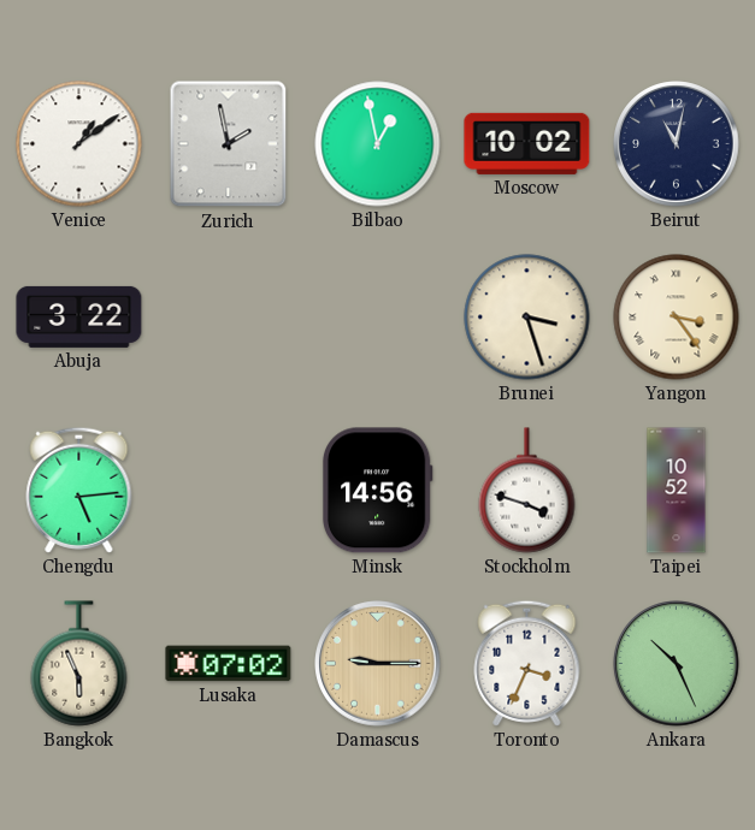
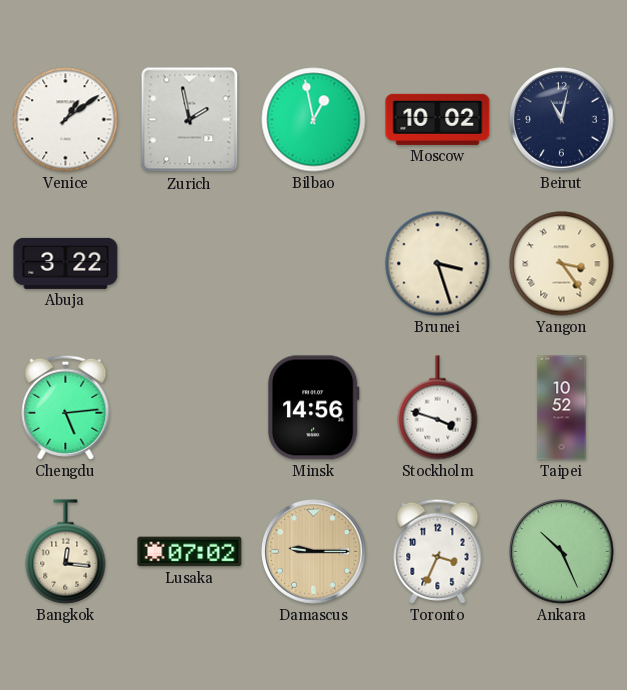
Bangkok: 5:56 -> 12:16
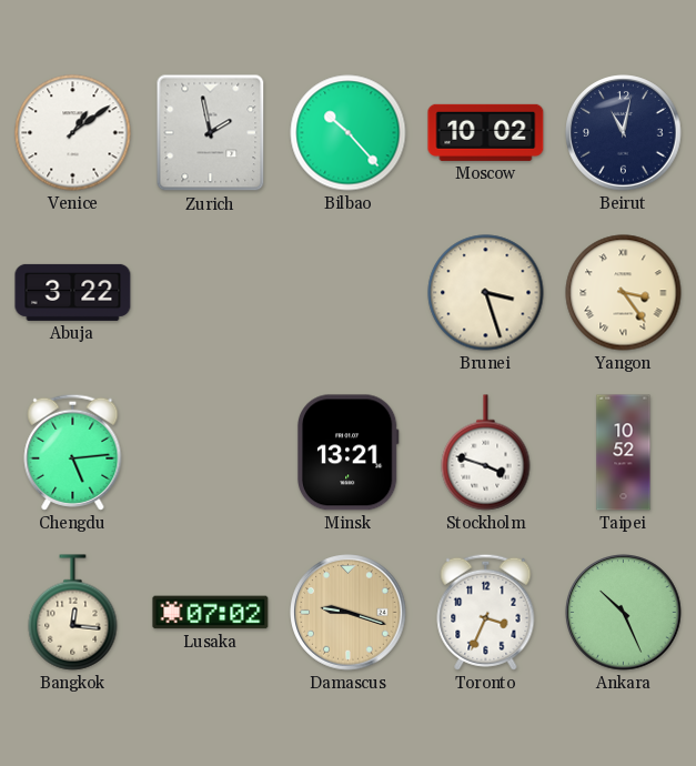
Bilbao: 12:58 -> 10:23
Minsk: 14:56 -> 13:21
Damascus: 9:15 -> 9:18
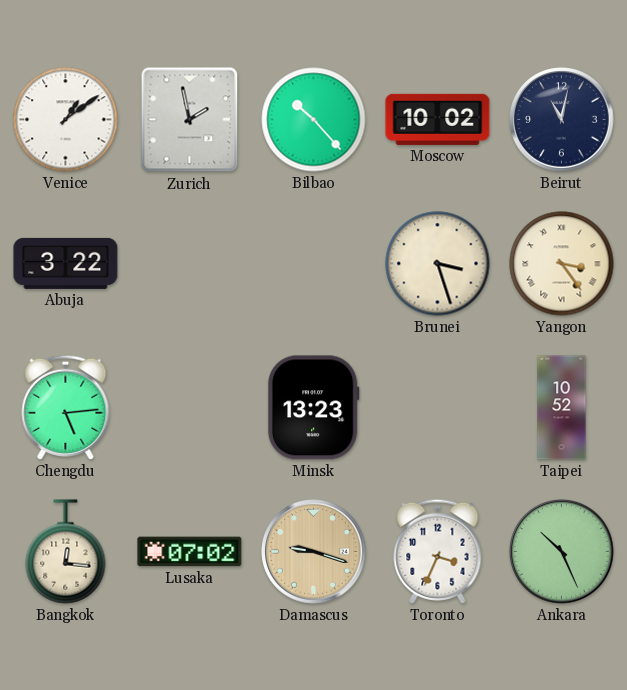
Minsk: 13:21 -> 13:23
Stockholm: 3:48 -> none
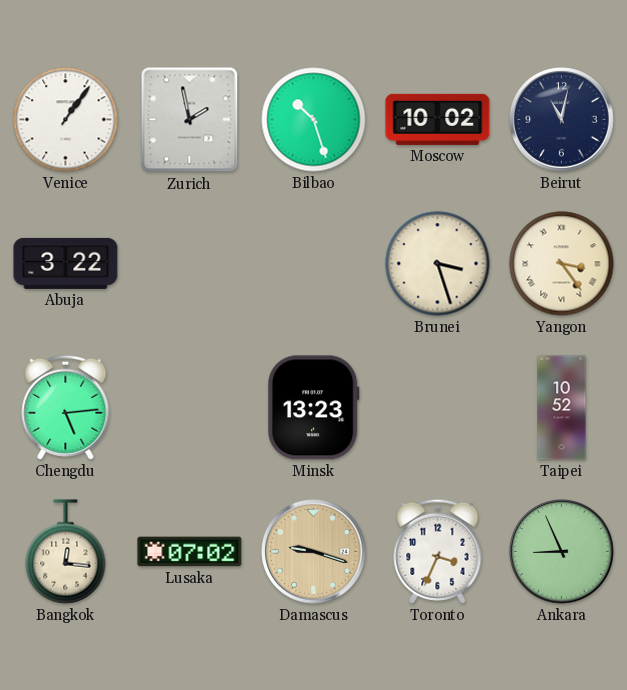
Venice: 1:09 -> 1:06
Bilbao: 10:23 -> 10:27
Ankara: 10:26 -> 8:56
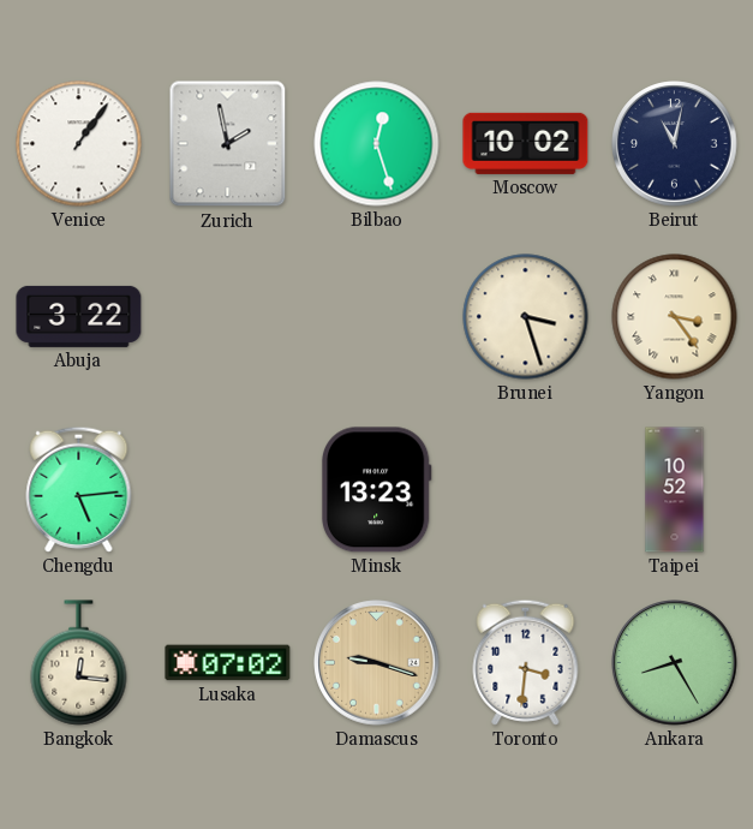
Bilbao: 10:27 -> 12:27
Toronto: 3:34 -> 3:31
Ankara: 8:56 -> 8:25
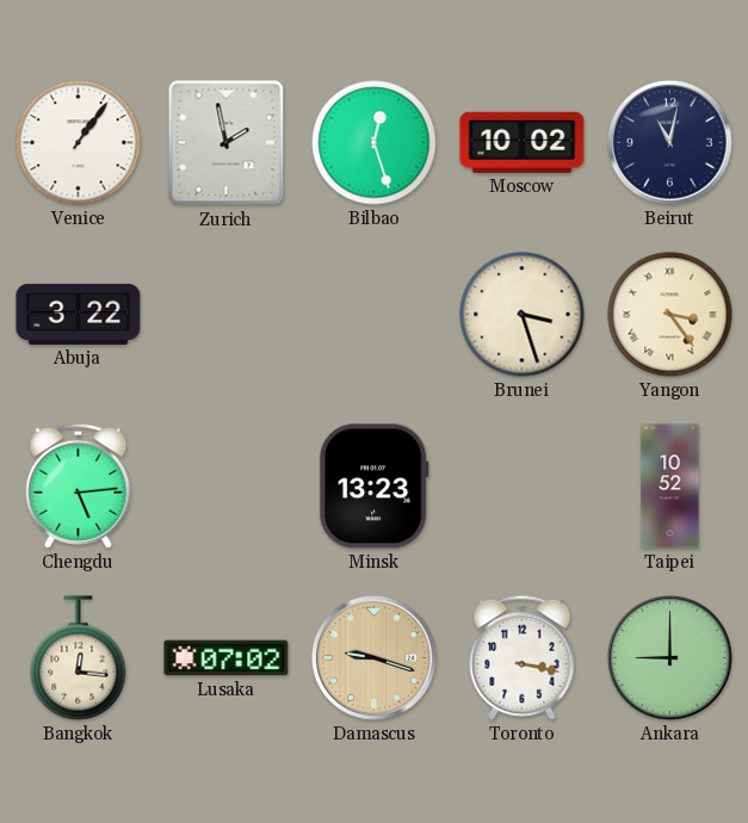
Toronto: 3:31 -> 3:17
Ankara: 8:25 -> 9:00
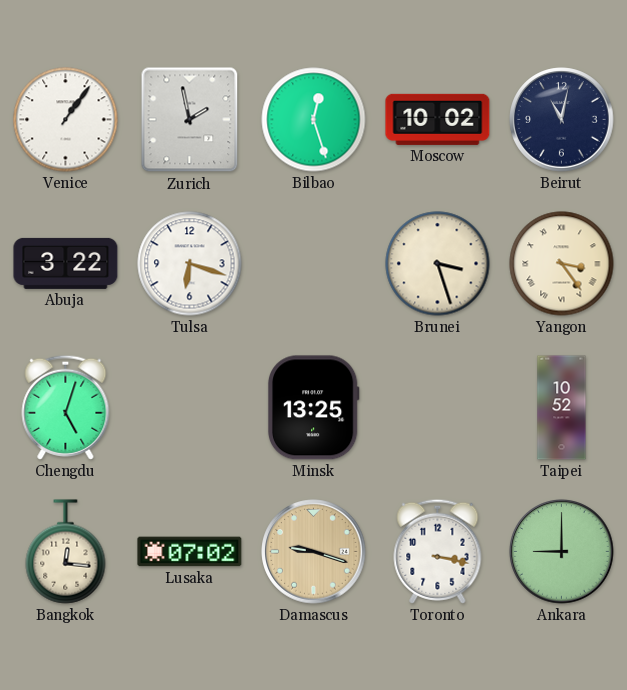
Tulsa: none -> 6:18
Chengdu: 5:14 -> 5:03
Minsk: 13:23 -> 13:25
